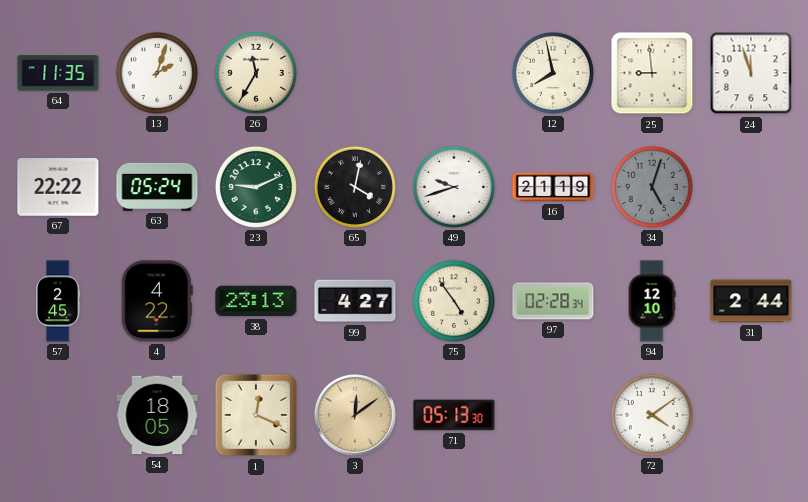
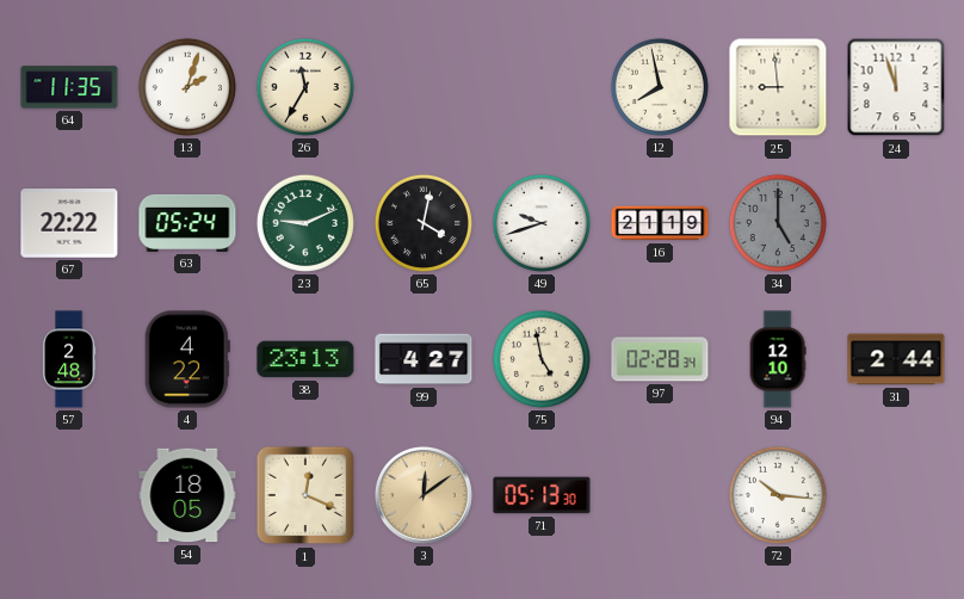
34: 5:03 -> 5:00
57: 2:45 -> 2:48
75: 4:54 -> 4:58
72: 4:09 -> 10:16
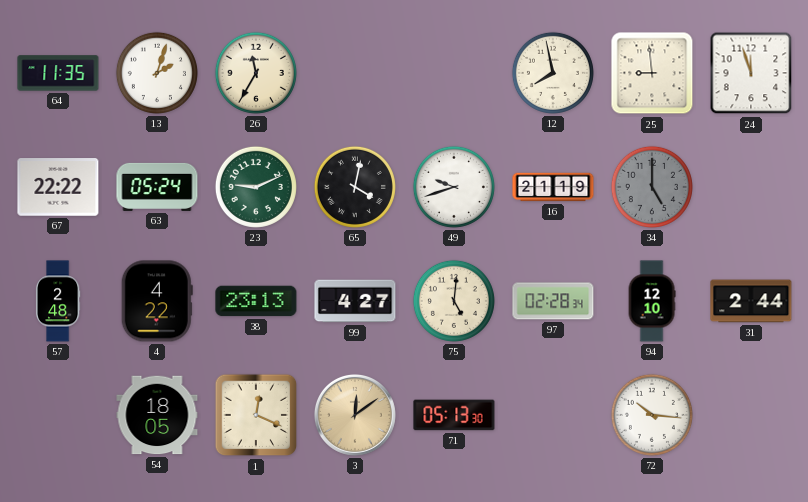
75: 4:58 -> 5:01
